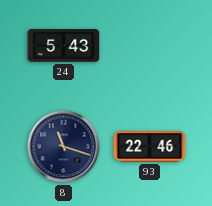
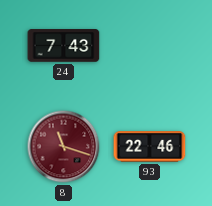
24: 5:43 -> 7:43
8 dial: navy -> burgundy
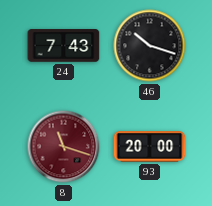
46: none -> 10:18
93: 22:46 -> 20:00
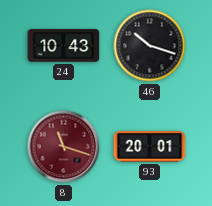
24: 7:43 -> 10:43
93: 20:00 -> 20:01
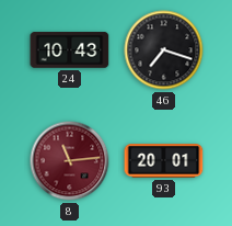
46: 10:18 -> 7:18
8: 11:18 -> 11:14
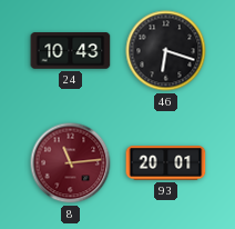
46: 7:18 -> 6:18
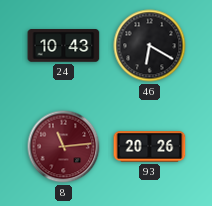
46: 6:18 -> 6:20
93: 20:01 -> 20:26
